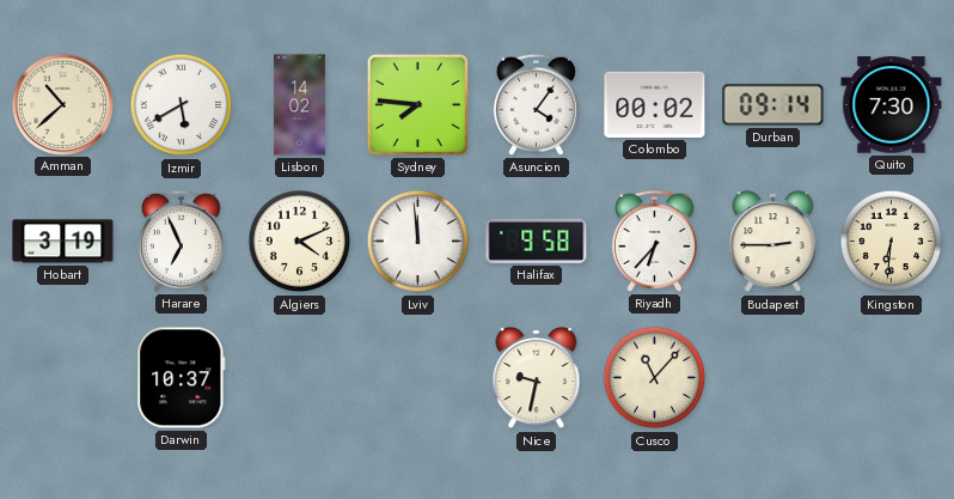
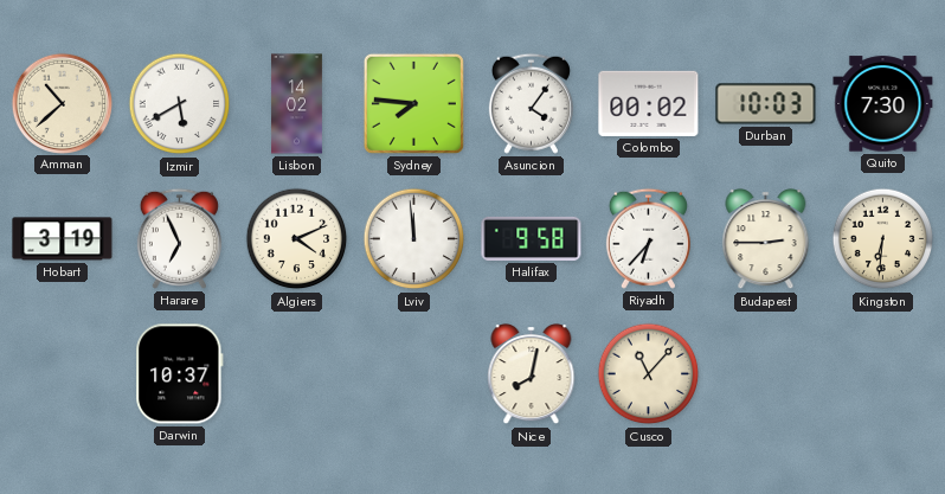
Durban: 09:14 -> 10:03
Nice: 9:32 -> 8:02
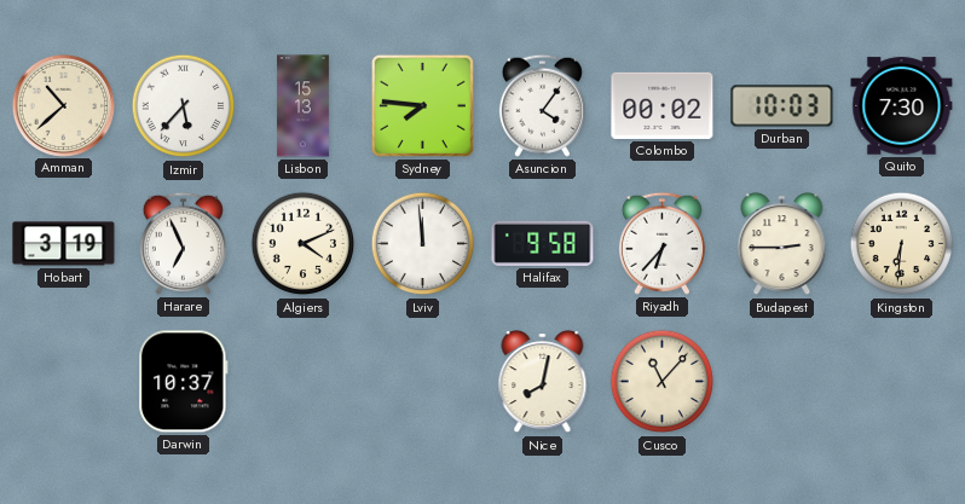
Izmir: 5:40 -> 5:37
Lisbon: 14:02 -> 15:13
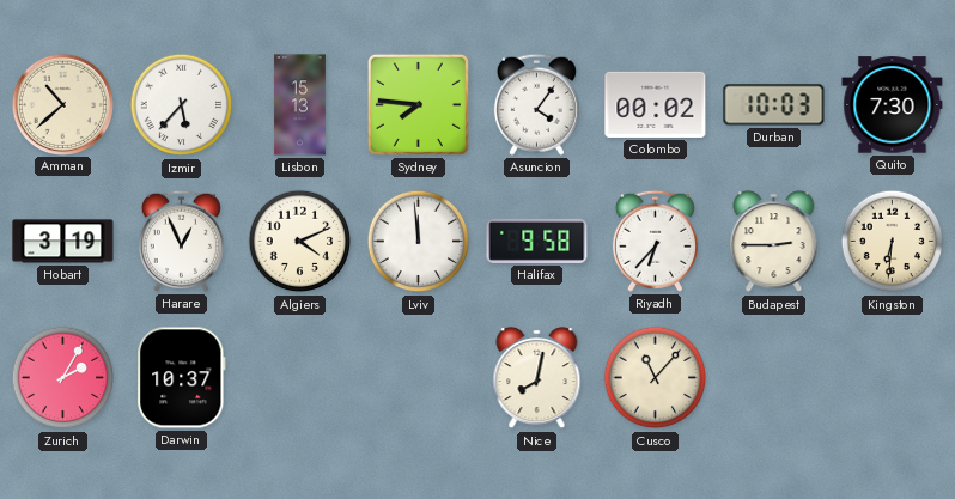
Harare: 6:56 -> 12:56
Zurich: none -> 2:05
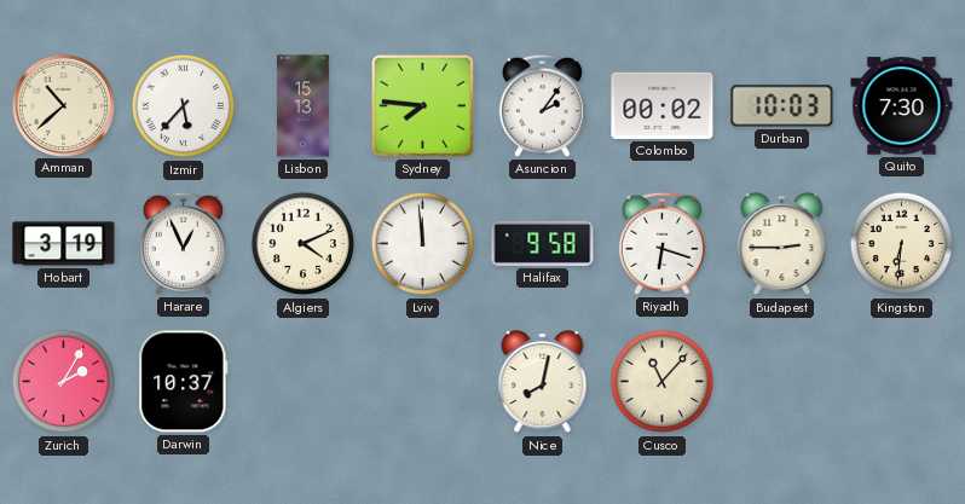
Asuncion: 4:06 -> 2:06
Riyadh: 6:37 -> 6:18
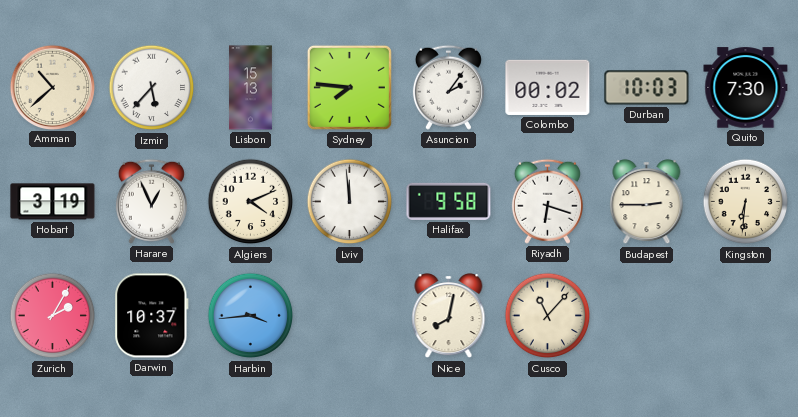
Harbin: none -> 3:44
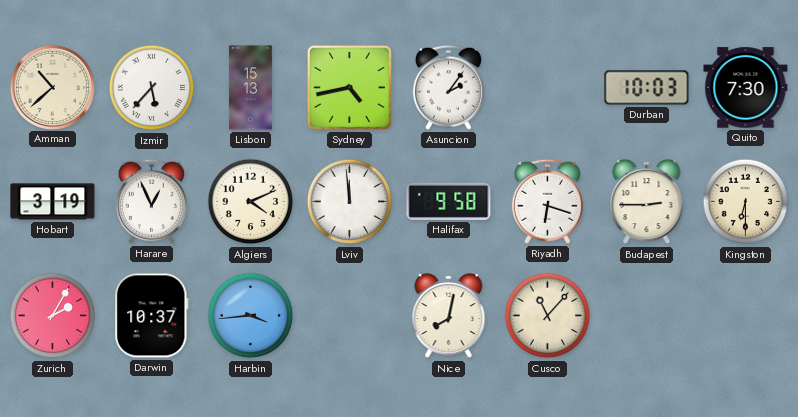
Sydney: 7:46 -> 4:43
Colombo: 00:02 -> none
Kingston: 6:31 -> 6:30
